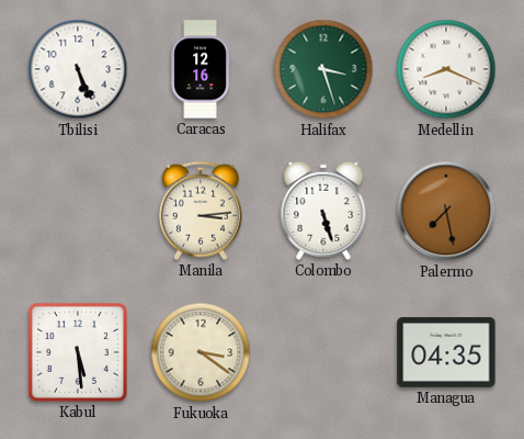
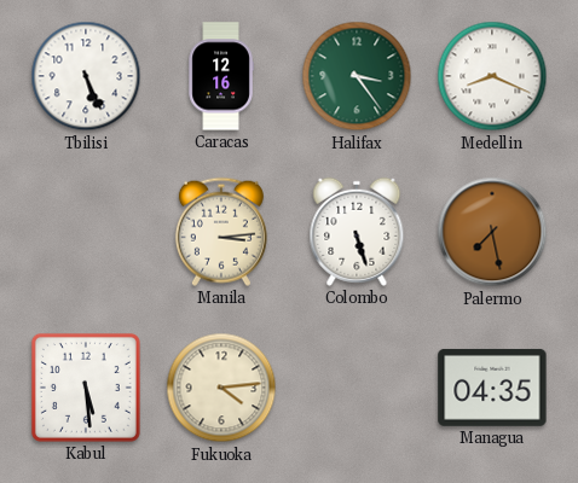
Halifax: 3:27 -> 3:24
Fukuoka: 3:21 -> 4:14
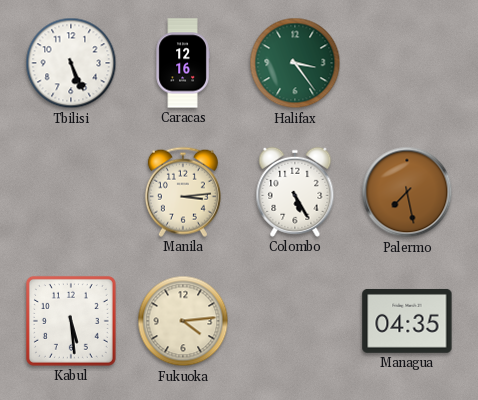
Medellin: 8:19 -> none
Colombo: 5:27 -> 5:25
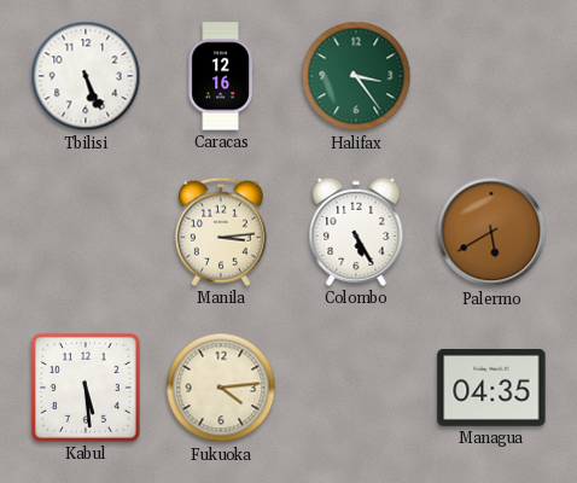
Palermo: 7:28 -> 5:40
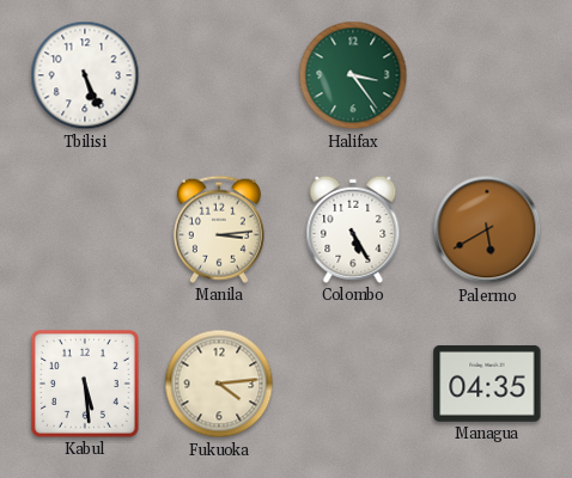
Caracas: 12:16 -> none
